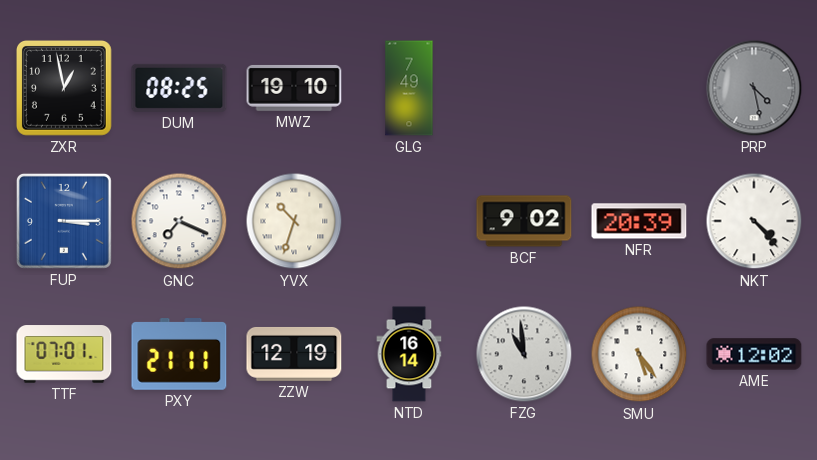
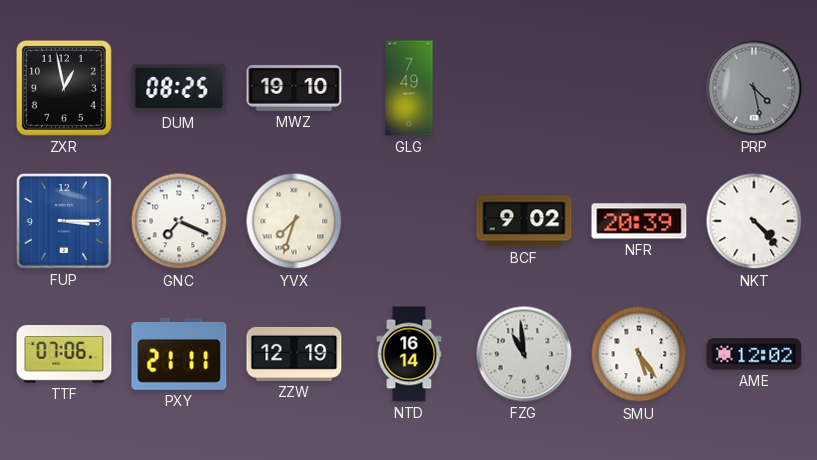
YVX: 10:33 -> 7:33
TTF: 07:01 -> 07:06
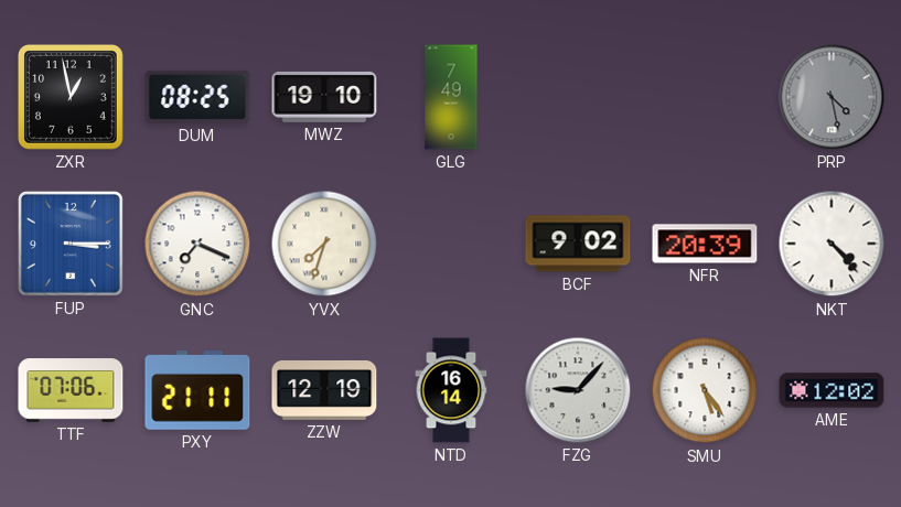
FZG: 10:59 -> 9:07
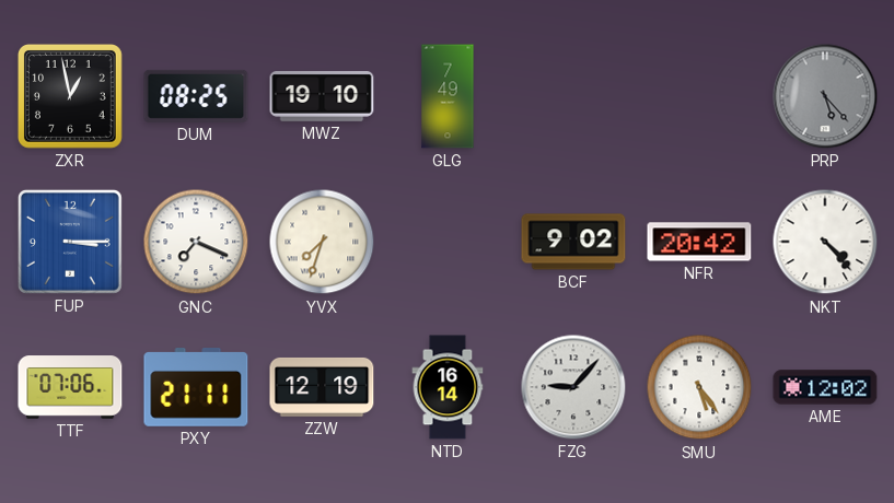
PRP: 4:28 -> 5:23
NFR: 20:39 -> 20:42
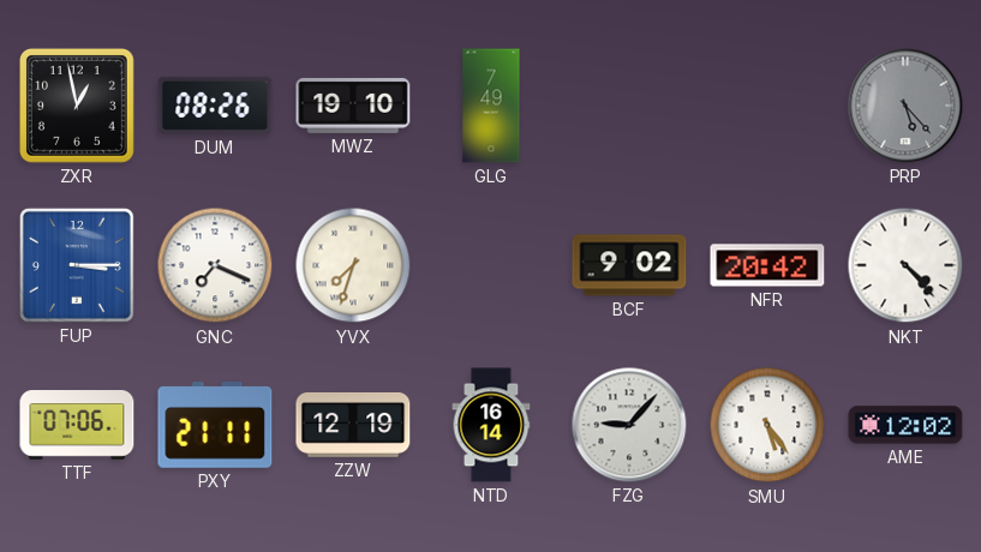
DUM: 08:25 -> 08:26
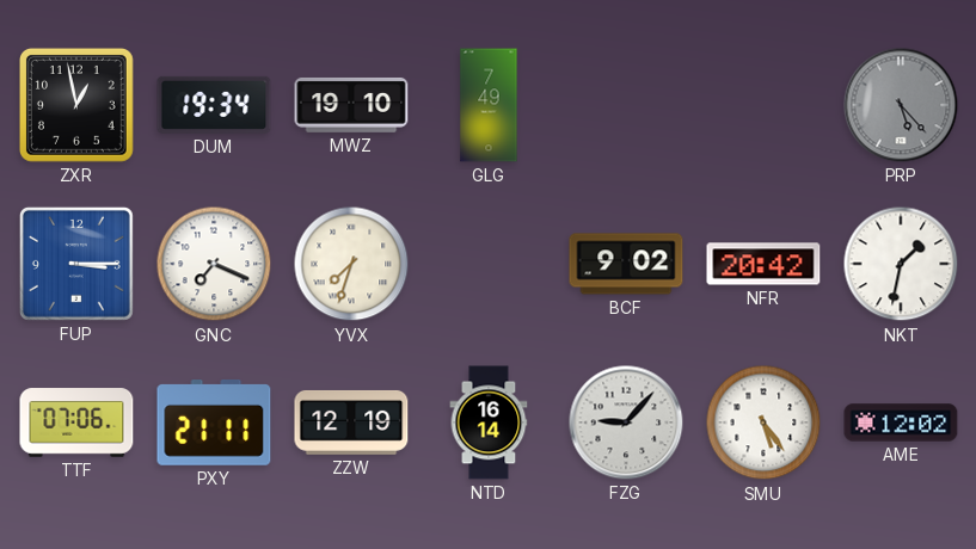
DUM: 08:26 -> 19:34
NKT: 4:23 -> 1:32
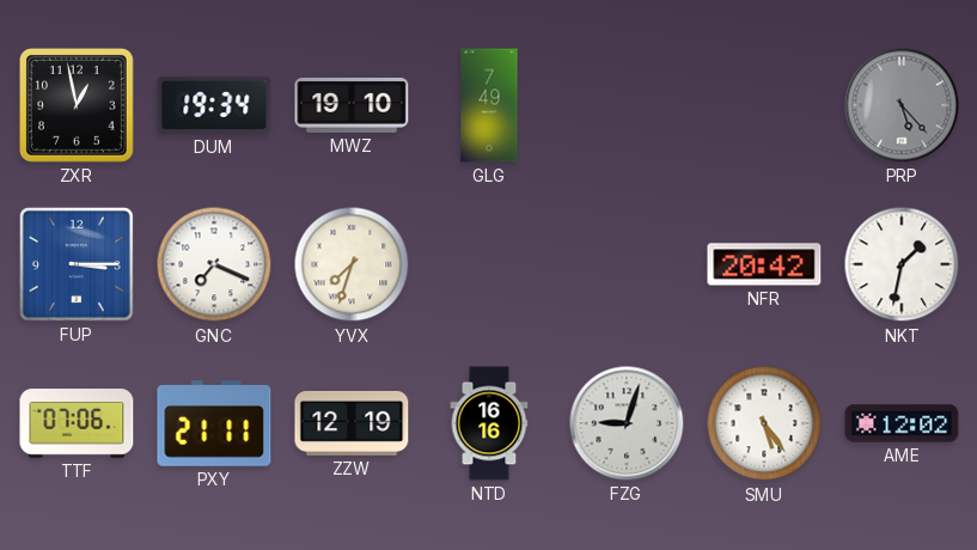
BCF: 9:02 -> none
NTD: 16:14 -> 16:16
FZG: 9:07 -> 9:03
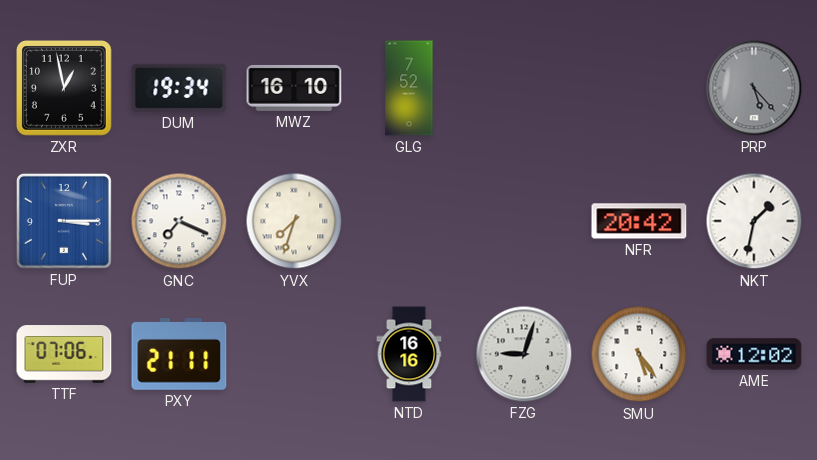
MWZ: 19:10 -> 16:10
GLG: 7:49 -> 7:52
ZZW: 12:19 -> none
